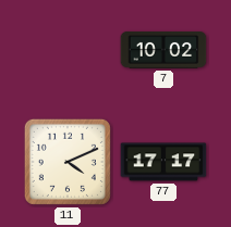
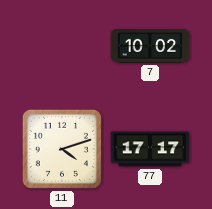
11: 4:11 -> 4:12
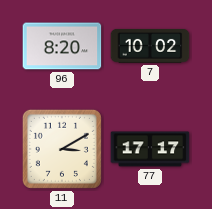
96: none -> 8:20
11: 4:12 -> 3:10
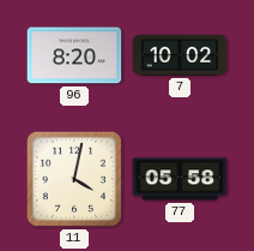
11: 3:10 -> 4:02
77: 17:17 -> 05:58
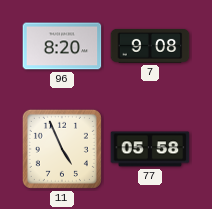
7: 10:02 -> 9:08
11: 4:02 -> 4:56
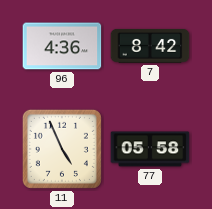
96: 8:20 -> 4:36
7: 9:08 -> 8:42
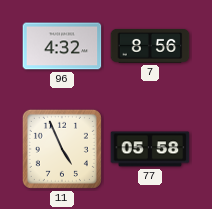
96: 4:36 -> 4:32
7: 8:42 -> 8:56
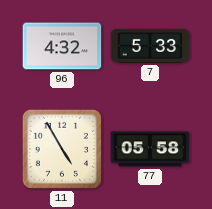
7: 8:56 -> 5:33
11: 4:56 -> 4:55
